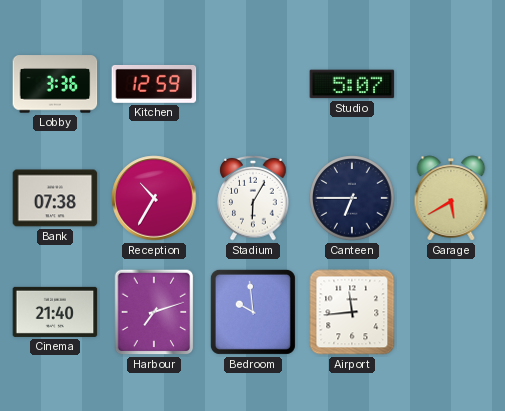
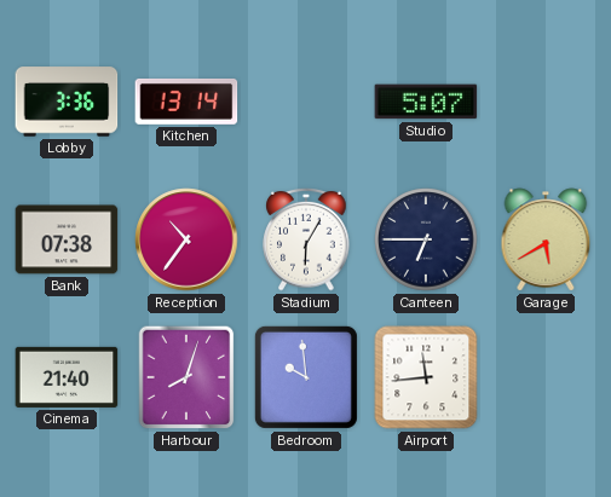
Kitchen: 12:59 -> 13:14
Reception: 10:35 -> 10:36
Harbour: 7:12 -> 8:03
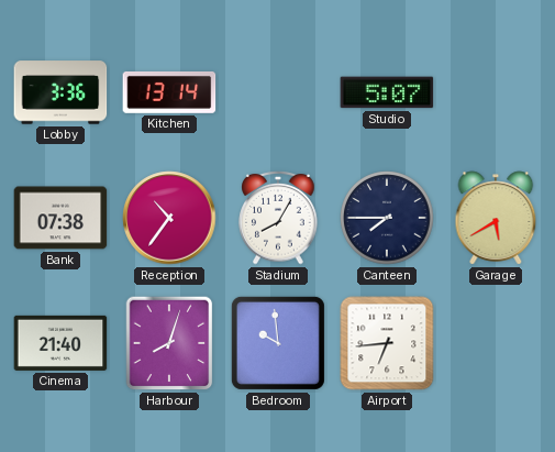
Stadium: 6:05 -> 8:05
Canteen: 6:45 -> 7:45
Airport: 11:44 -> 6:44
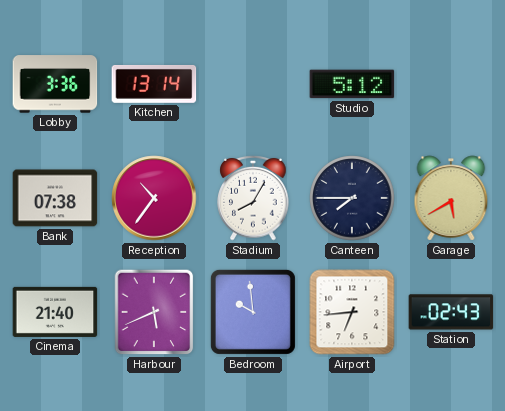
Studio: 5:07 -> 5:12
Harbour: 8:03 -> 5:41
Station: none -> 02:43
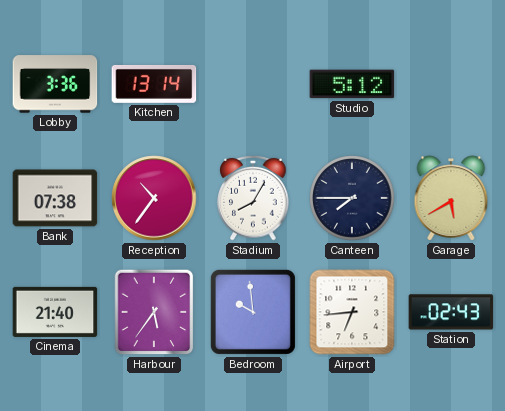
Harbour: 5:41 -> 5:36
